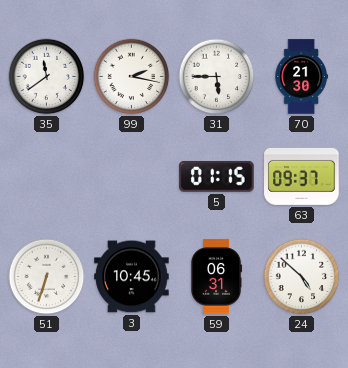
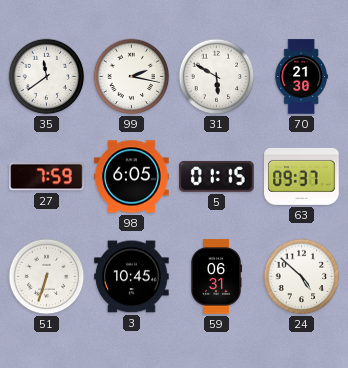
31: 5:45 -> 5:50
27: none -> 7:59
98: none -> 6:05
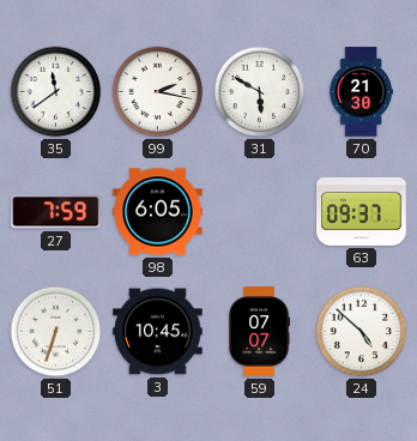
5: 01:15 -> none
59: 06:31 -> 07:07
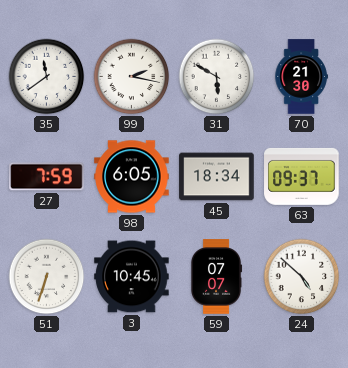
45: none -> 18:34
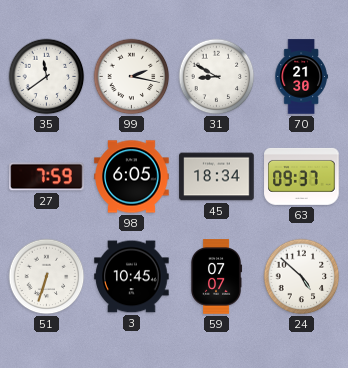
31: 5:50 -> 8:50
